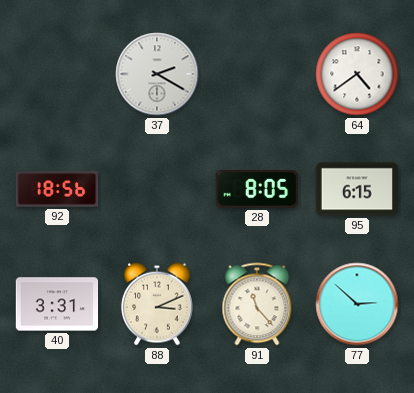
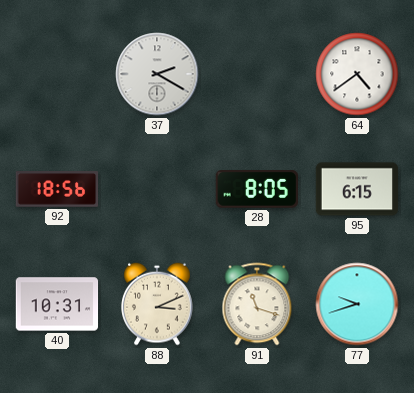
40: 3:31 -> 10:31
91: 11:23 -> 11:18
77: 2:52 -> 9:42
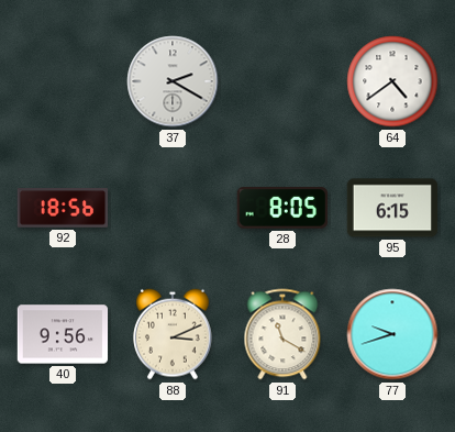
40: 10:31 -> 9:56
91: 11:18 -> 11:20
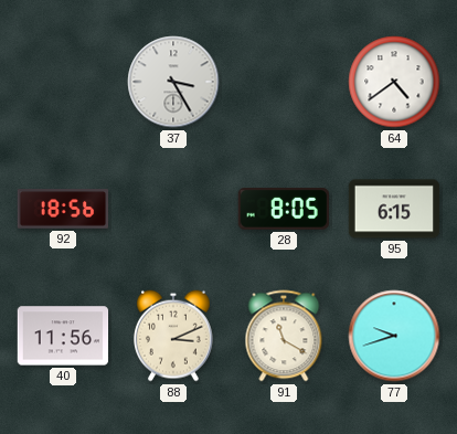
37: 2:20 -> 3:25
40: 9:56 -> 11:56
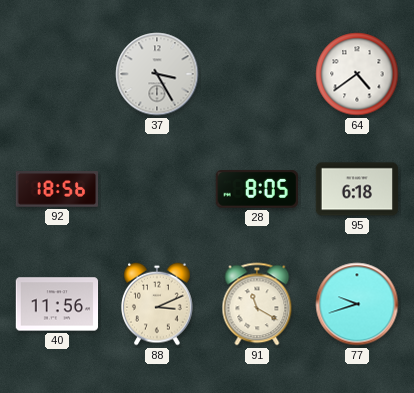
95: 6:15 -> 6:18
